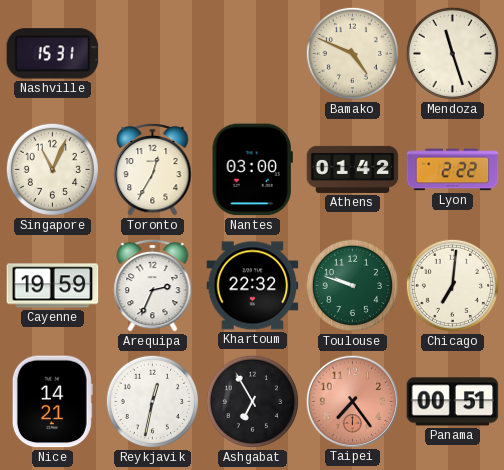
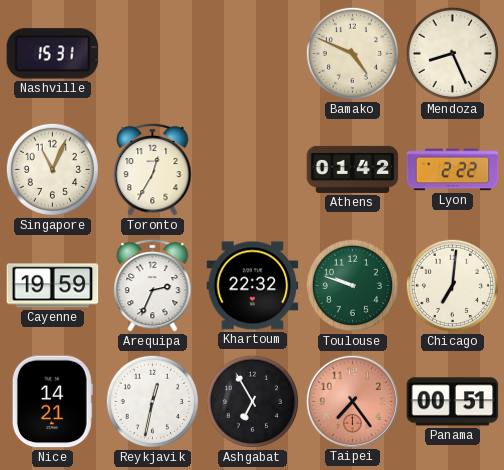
Mendoza: 11:27 -> 8:26
Nantes: 03:00 -> none
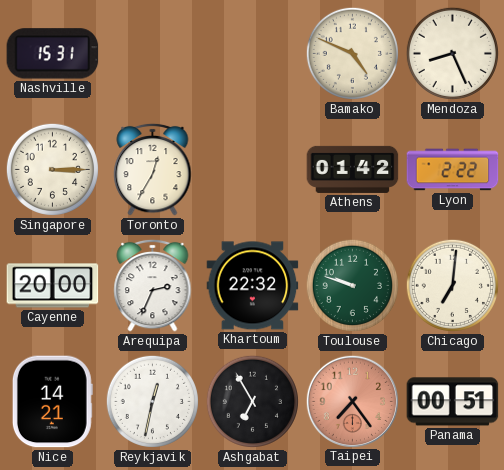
Singapore: 11:04 -> 3:15
Cayenne: 19:59 -> 20:00
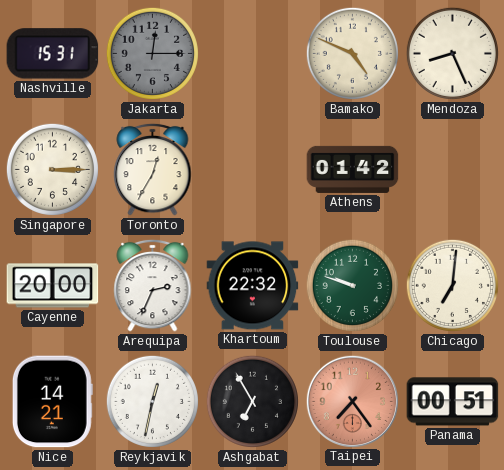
Jakarta: none -> 12:15
Lyon: 2:22 -> none
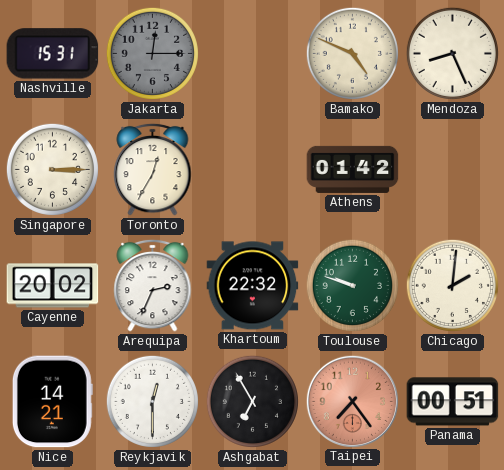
Cayenne: 20:00 -> 20:02
Chicago: 7:01 -> 2:01
Reykjavik: 12:32 -> 12:30
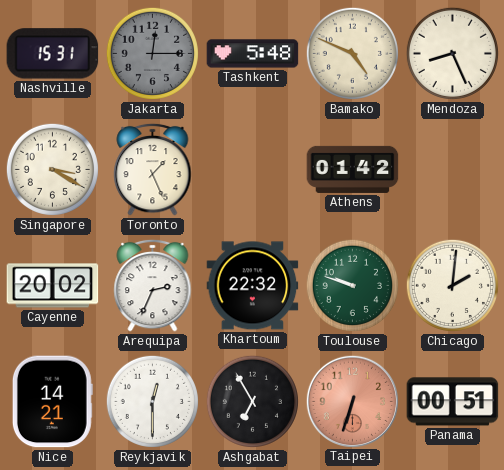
Tashkent: none -> 5:48
Singapore: 3:15 -> 3:20
Toronto: 12:35 -> 1:26
Taipei: 7:24 -> 6:33
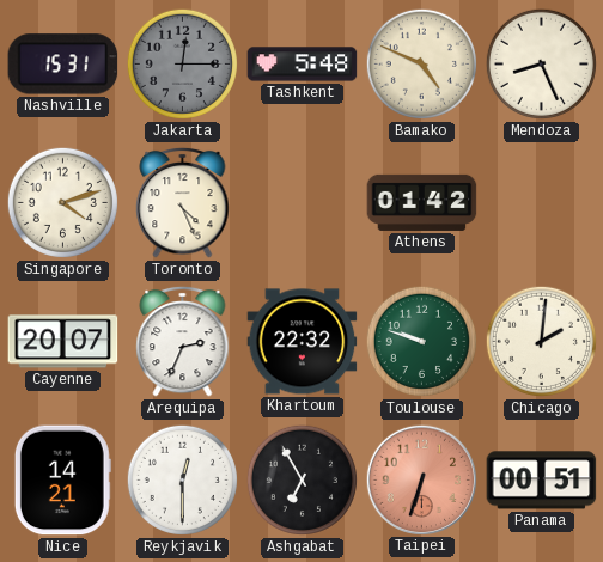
Singapore: 3:20 -> 4:12
Toronto: 1:26 -> 4:26
Cayenne: 20:02 -> 20:07
